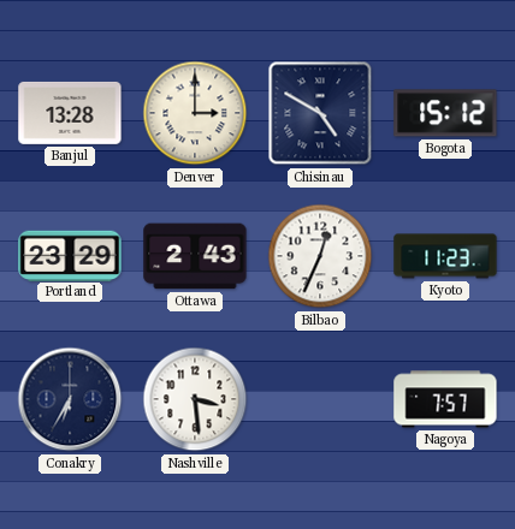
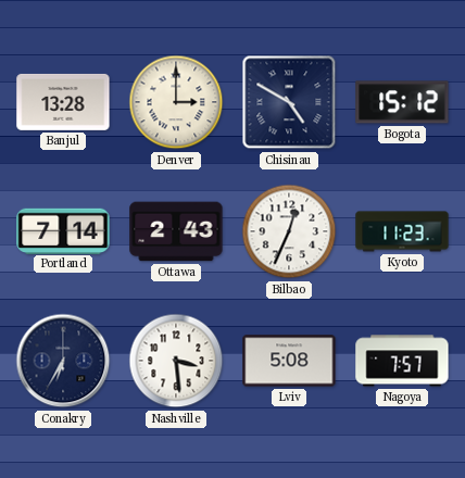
Portland: 23:29 -> 7:14
Lviv: none -> 5:08
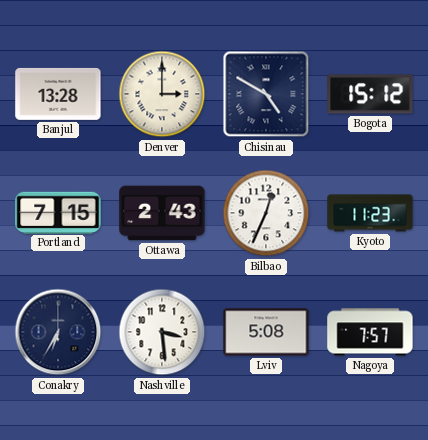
Portland: 7:14 -> 7:15
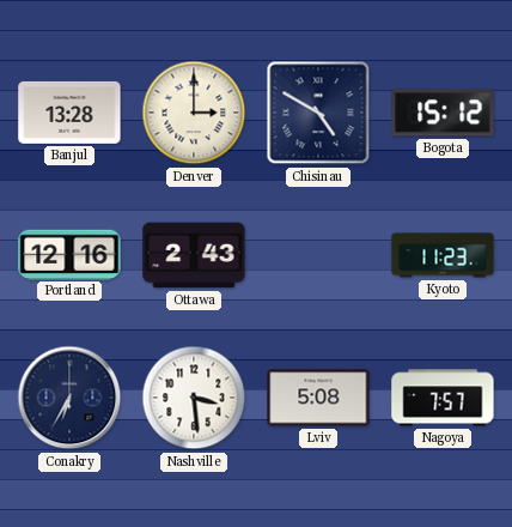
Portland: 7:15 -> 12:16
Bilbao: 12:34 -> none
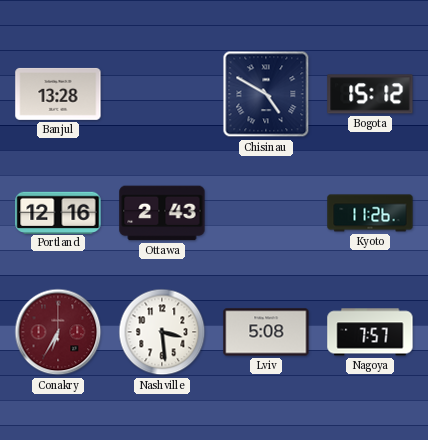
Denver: 3:00 -> none
Kyoto: 11:23 -> 11:26
Conakry dial: navy -> burgundy
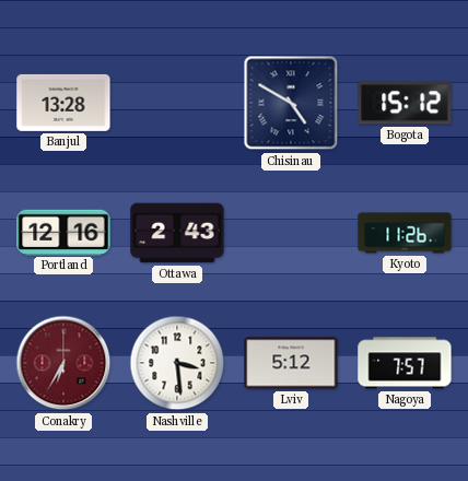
Lviv: 5:08 -> 5:12
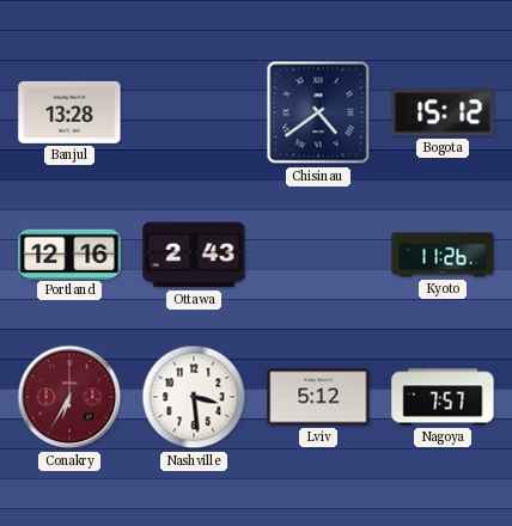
Chisinau: 4:50 -> 4:39
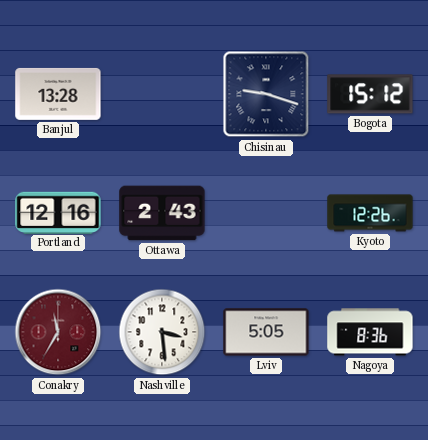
Chisinau: 4:39 -> 9:18
Kyoto: 11:26 -> 12:26
Conakry: 6:35 -> 11:35
Lviv: 5:12 -> 5:05
Nagoya: 7:57 -> 8:36
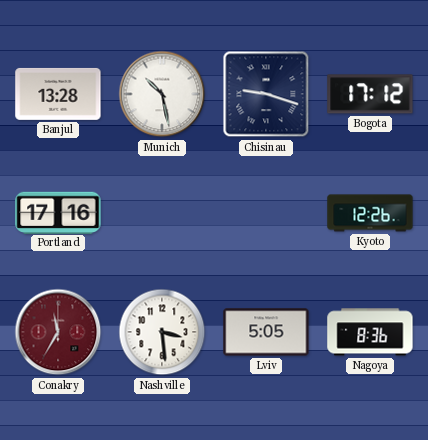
Munich: none -> 10:28
Bogota: 15:12 -> 17:12
Portland: 12:16 -> 17:16
Ottawa: 2:43 -> none
